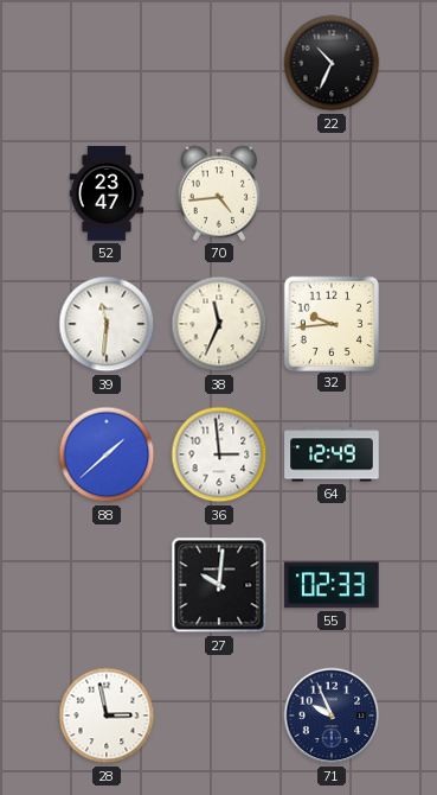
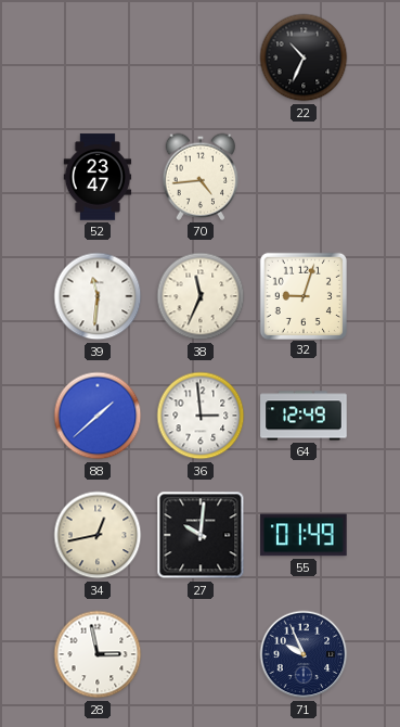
32: 9:44 -> 9:03
34: none -> 12:43
55: 02:33 -> 01:49
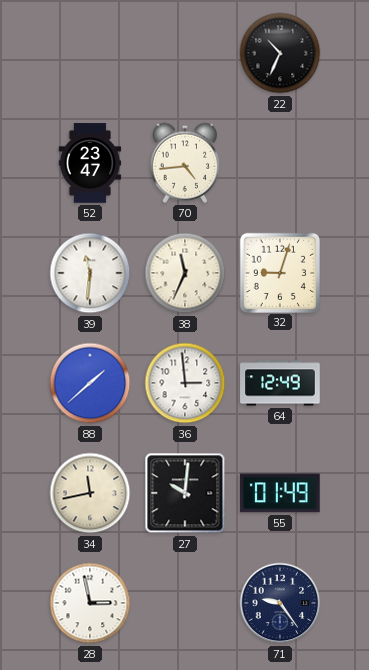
34: 12:43 -> 11:43
71: 9:56 -> 9:24
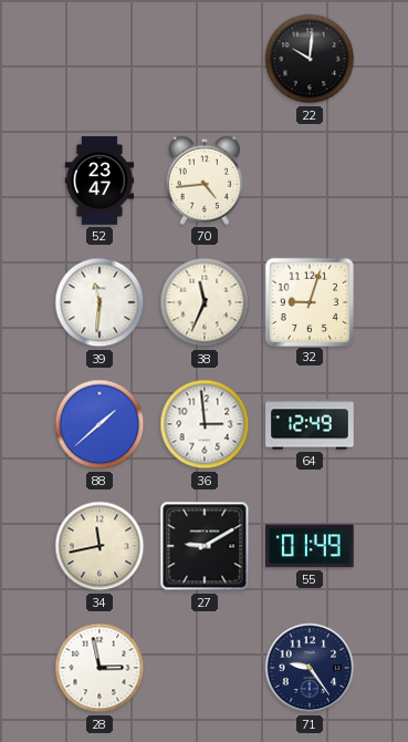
22: 10:34 -> 10:01
27: 10:01 -> 9:10
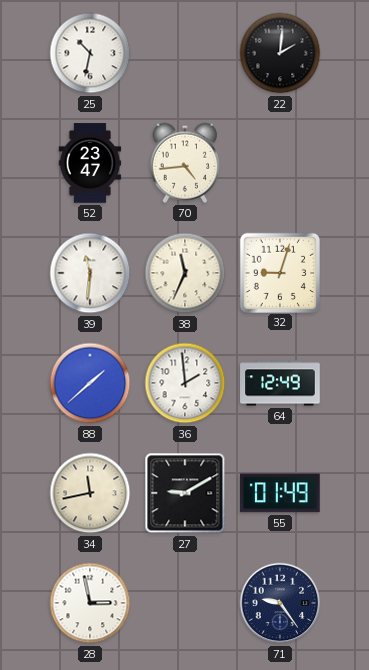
25: none -> 10:32
22: 10:01 -> 2:01
36: 2:59 -> 1:59
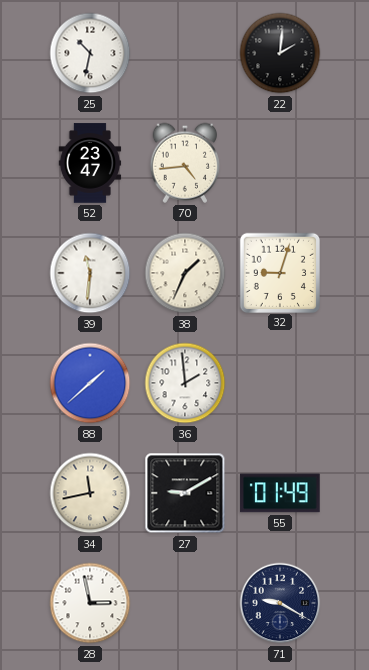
38: 11:34 -> 1:34
64: 12:49 -> none
71: 9:24 -> 9:20
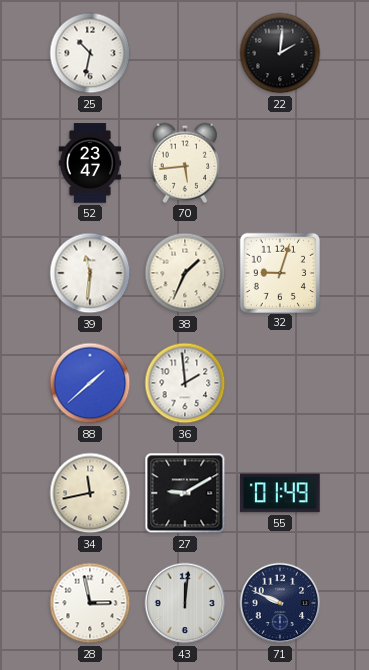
70: 4:44 -> 5:44
43: none -> 12:01
71: 9:20 -> 9:49
